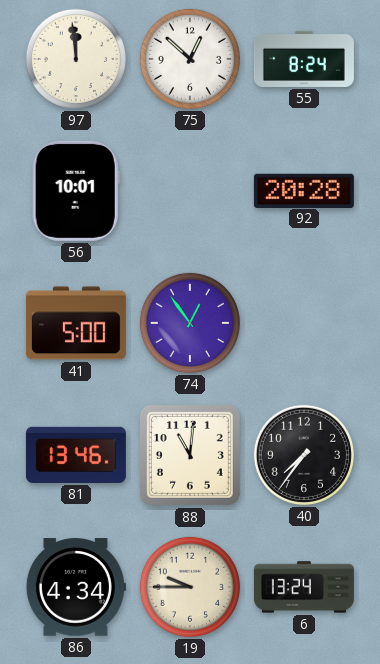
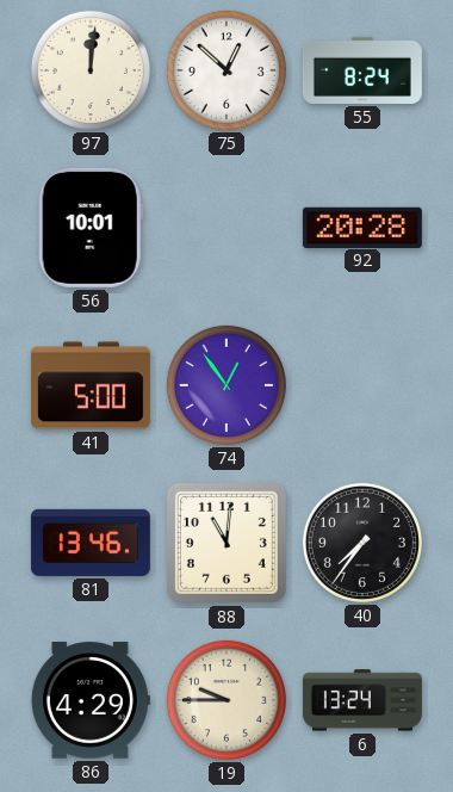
97: 11:59 -> 12:01
86: 4:34 -> 4:29
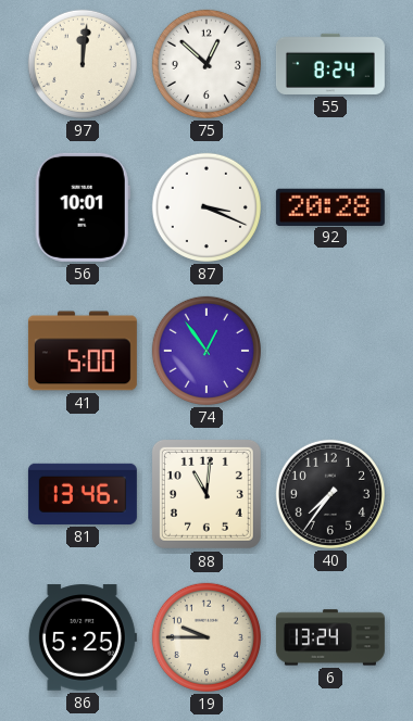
87: none -> 3:19
86: 4:29 -> 5:25
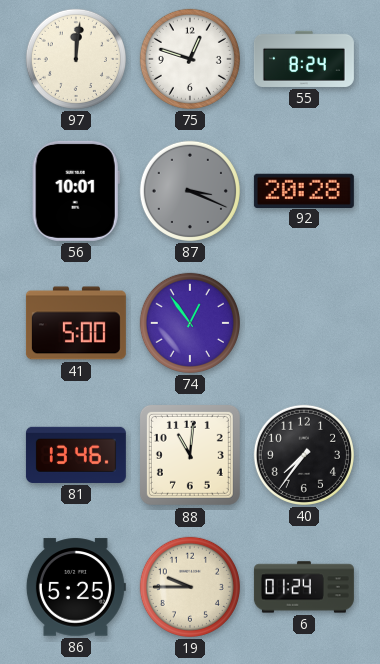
75: 12:52 -> 12:48
87 dial: white -> grey
6: 13:24 -> 01:24
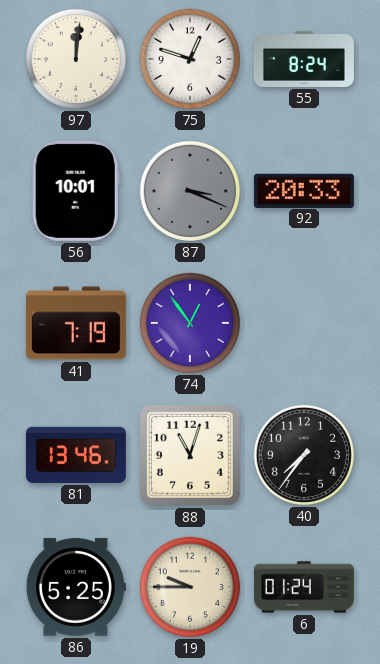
92: 20:28 -> 20:33
41: 5:00 -> 7:19
88: 11:01 -> 11:03
